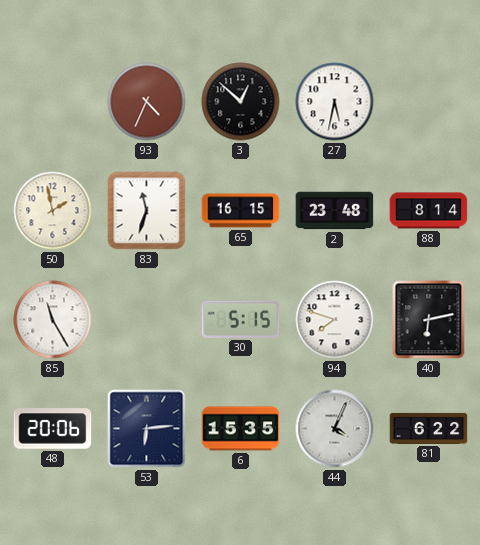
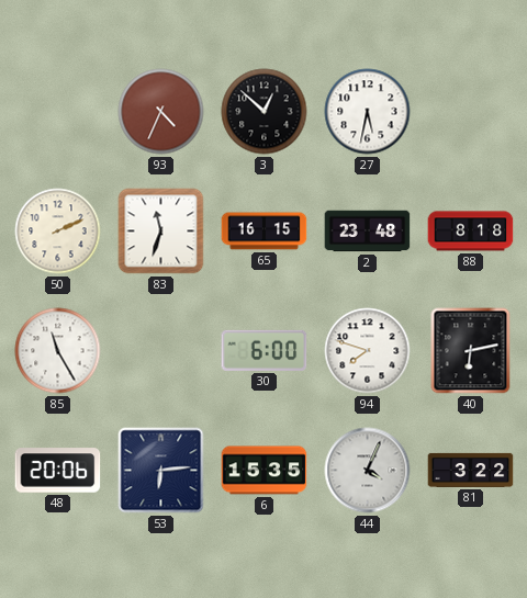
50: 1:58 -> 2:11
88: 8:14 -> 8:18
30: 5:15 -> 6:00
81: 6:22 -> 3:22
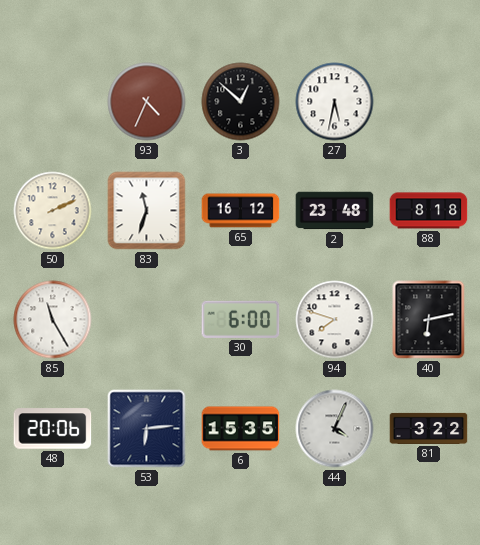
65: 16:15 -> 16:12
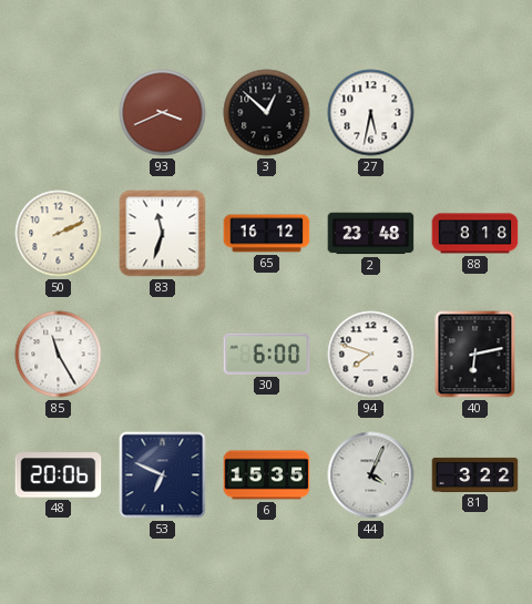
93: 4:34 -> 3:41
53: 6:14 -> 6:49
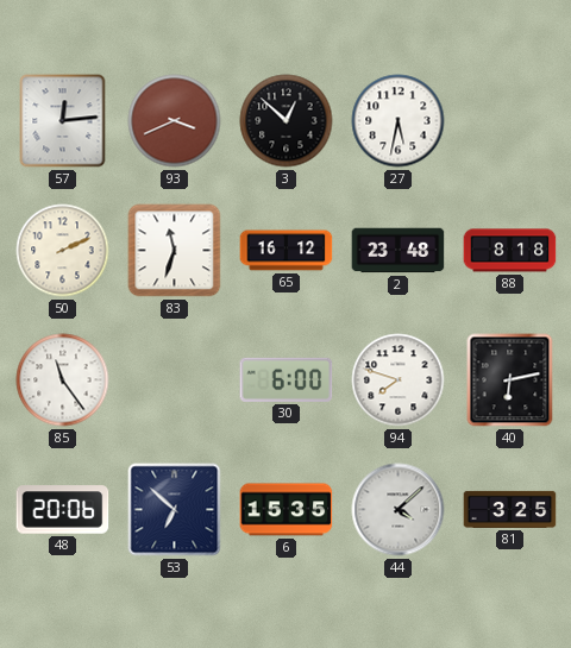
57: none -> 12:14
85: 11:25 -> 11:24
53: 6:49 -> 6:52
44: 4:04 -> 4:08
81: 3:22 -> 3:25
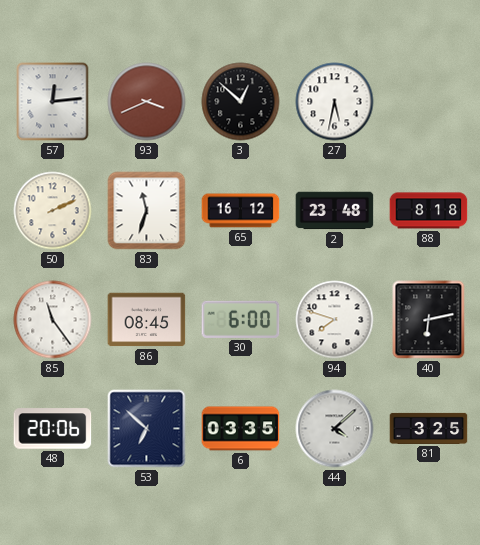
86: none -> 08:45
6: 15:35 -> 03:35
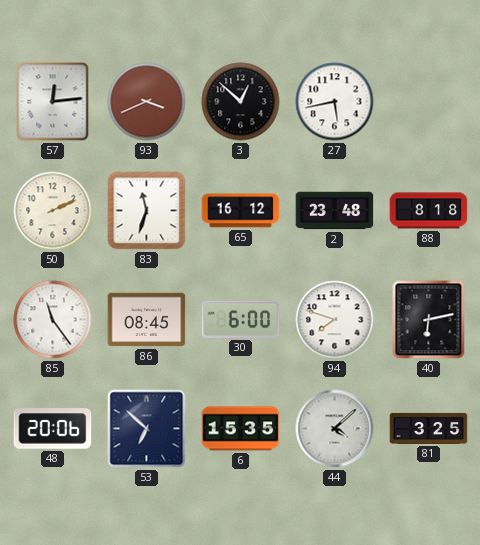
27: 5:32 -> 5:43
6: 03:35 -> 15:35
